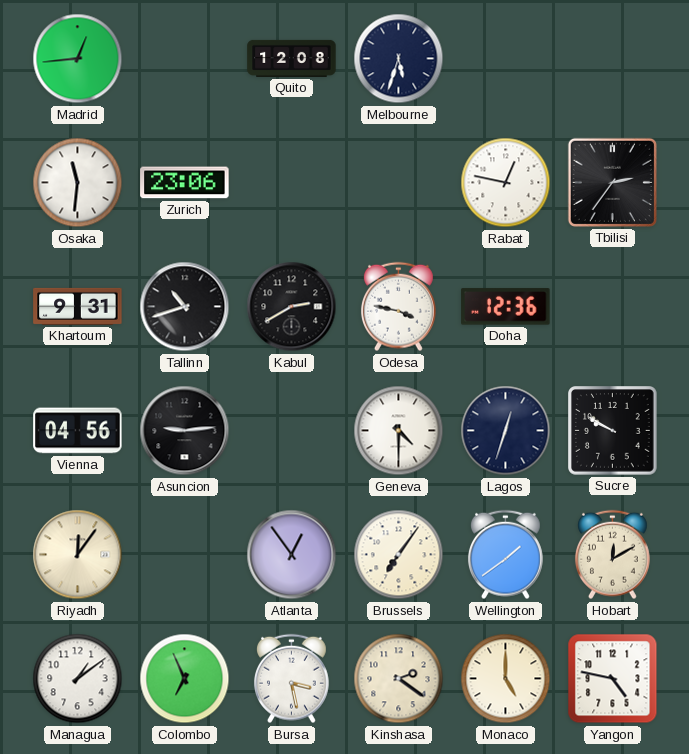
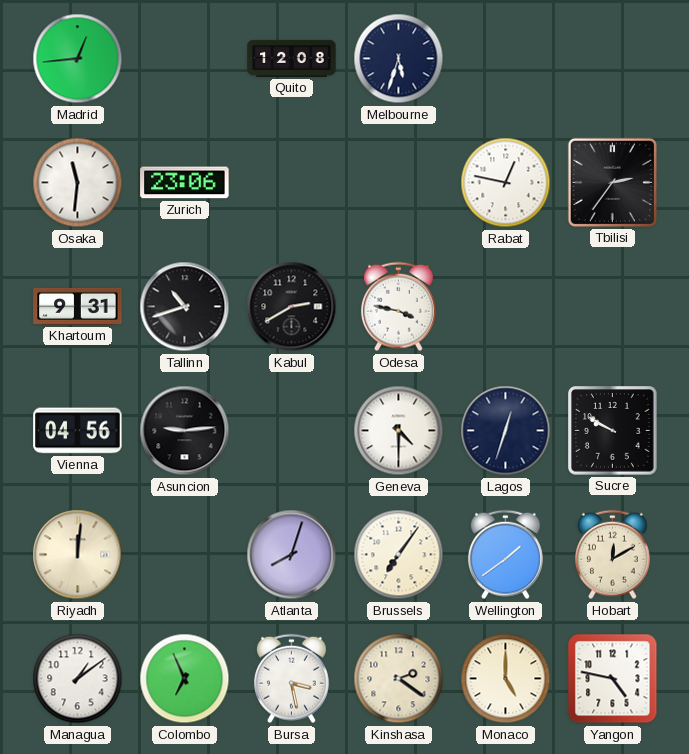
Doha: 12:36 -> none
Riyadh: 12:06 -> 12:01
Atlanta: 12:54 -> 8:03
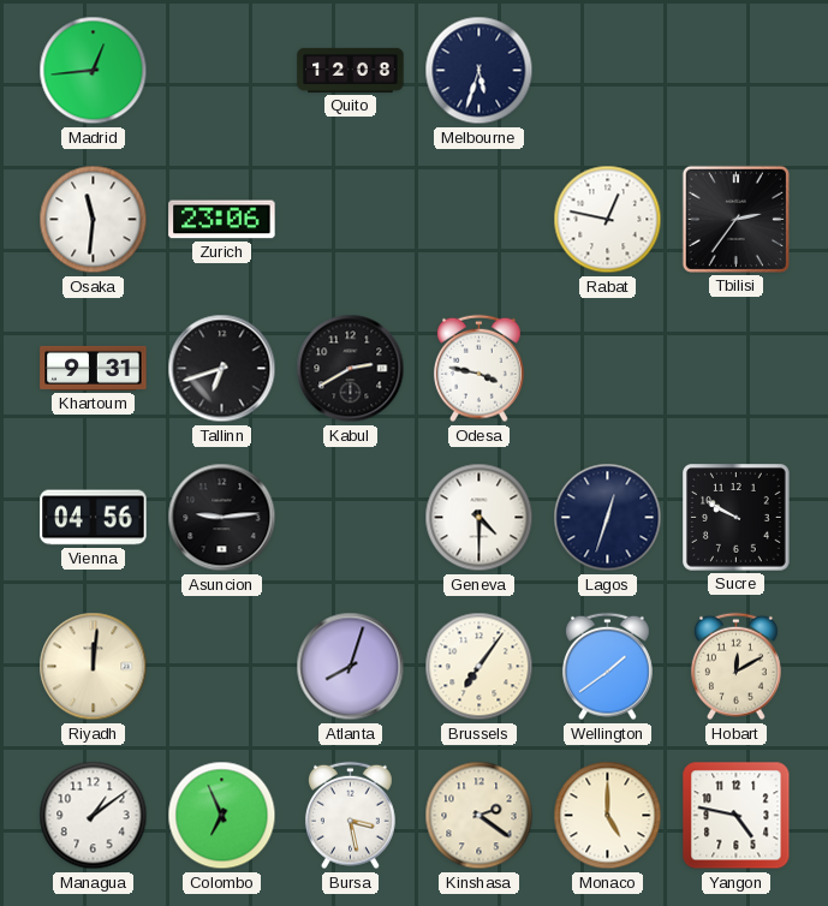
Tallinn: 10:42 -> 6:42
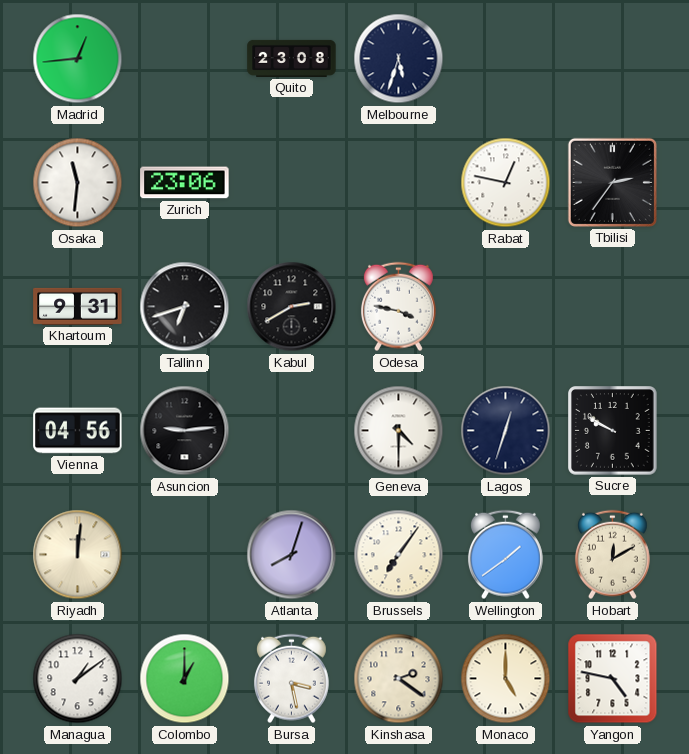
Quito: 12:08 -> 23:08
Colombo: 6:56 -> 1:00
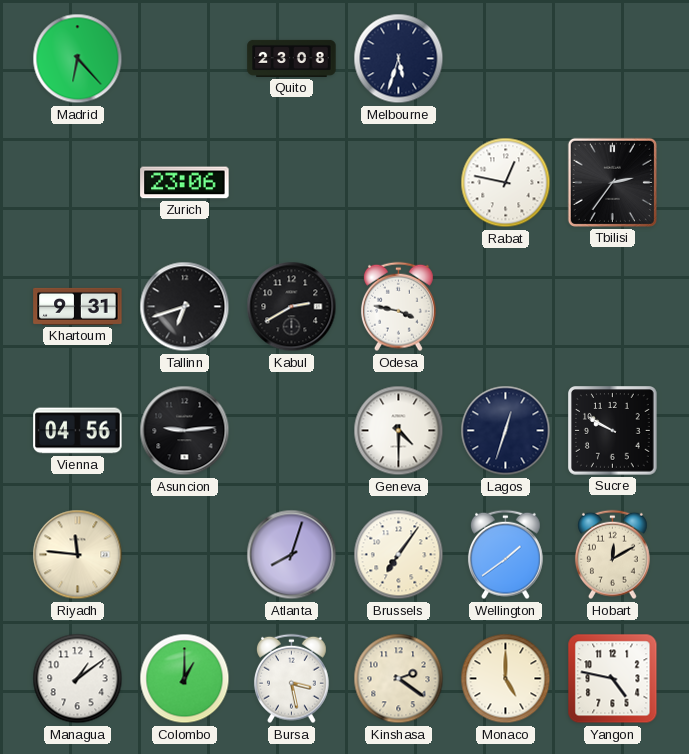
Madrid: 12:44 -> 6:23
Osaka: 11:31 -> none
Riyadh: 12:01 -> 11:46
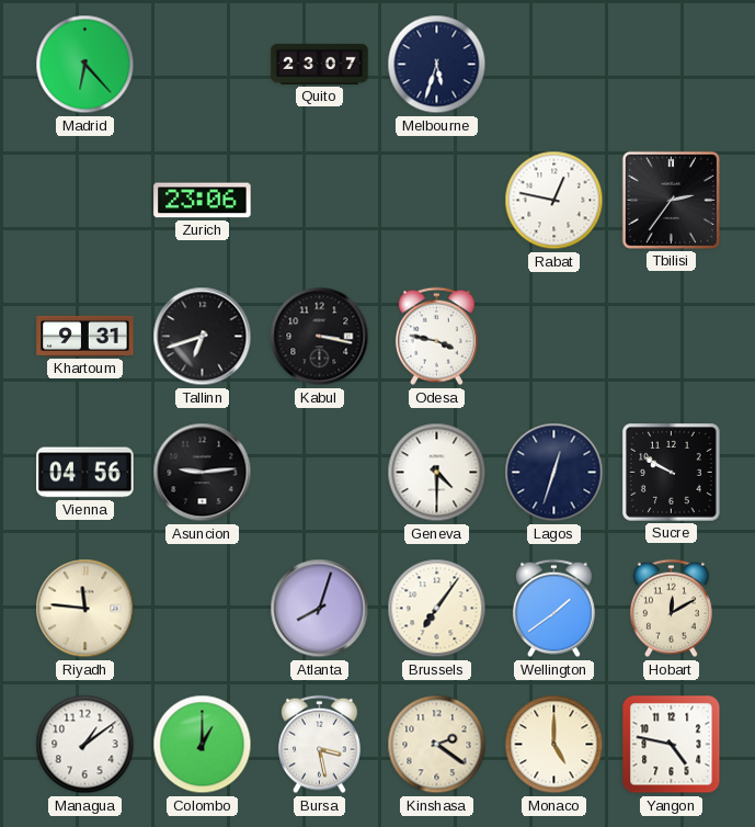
Quito: 23:08 -> 23:07
Kabul: 2:40 -> 3:17
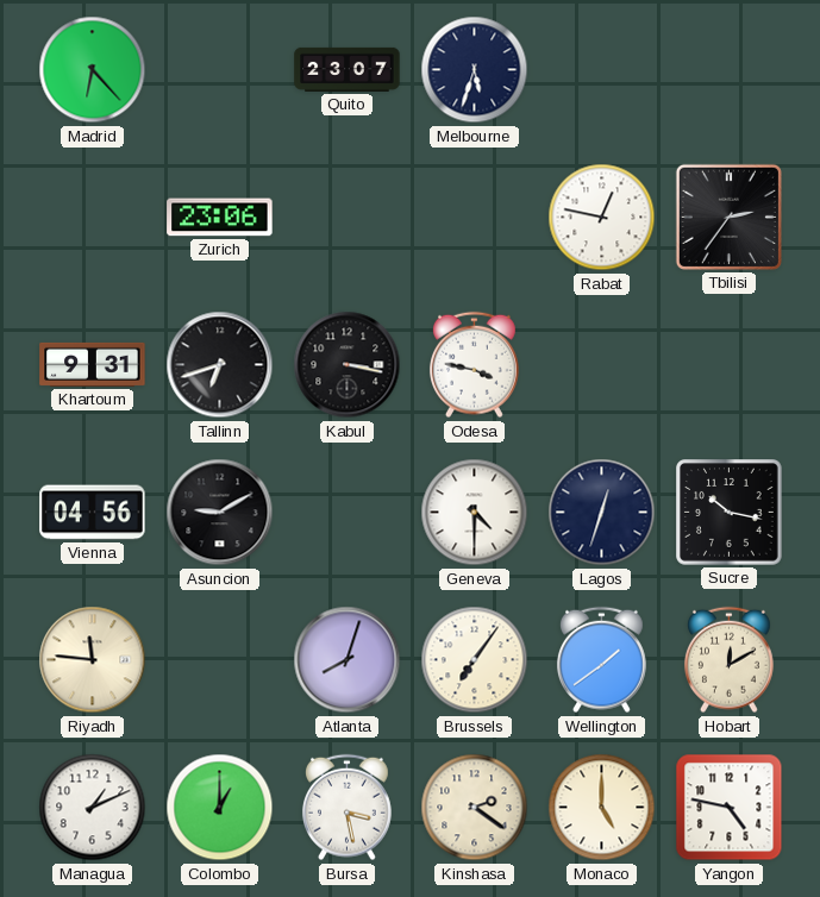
Asuncion: 9:14 -> 9:10
Sucre: 9:50 -> 10:17
Managua: 1:09 -> 1:11
